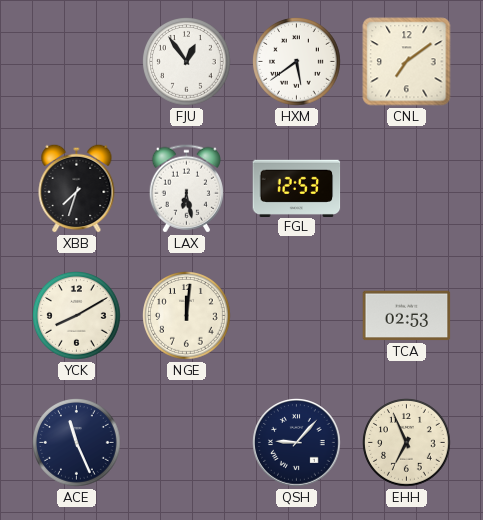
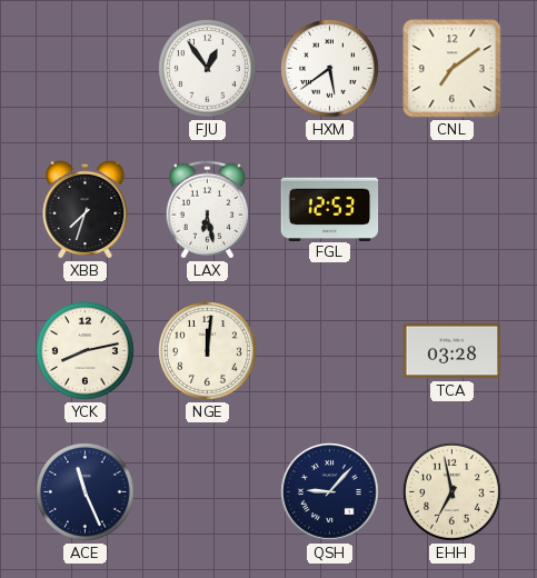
YCK: 8:10 -> 8:13
TCA: 02:53 -> 03:28
EHH: 6:56 -> 6:58
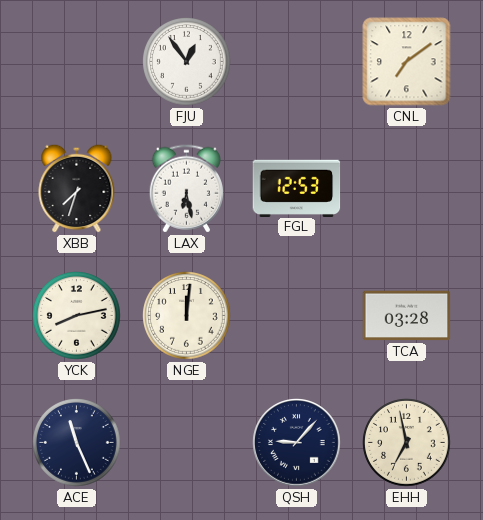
HXM: 5:39 -> none
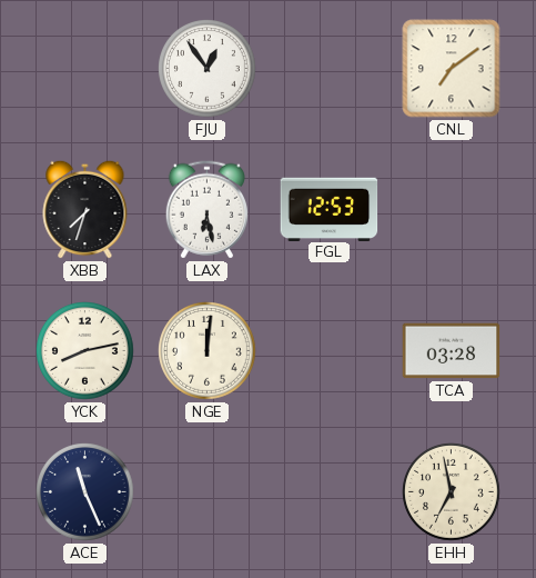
QSH: 9:07 -> none
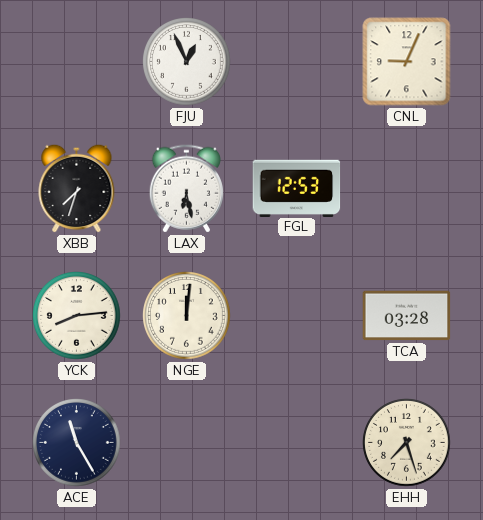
FJU: 12:54 -> 12:56
CNL: 7:09 -> 9:04
YCK: 8:13 -> 8:14
ACE: 11:26 -> 11:25
EHH: 6:58 -> 7:27
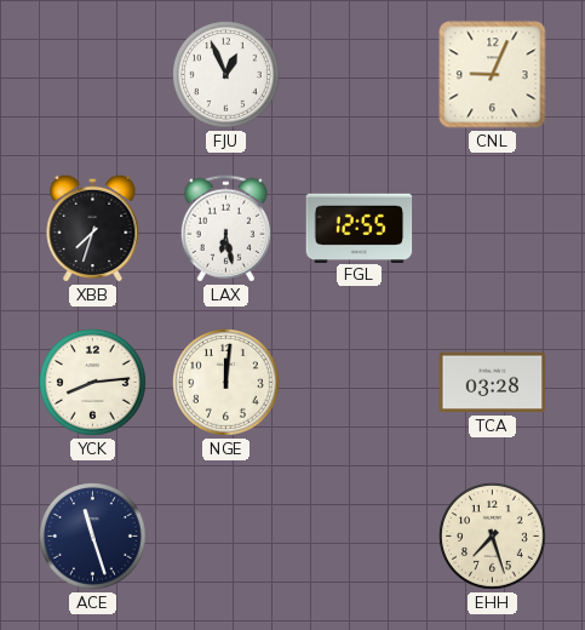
FGL: 12:53 -> 12:55
ACE: 11:25 -> 11:27
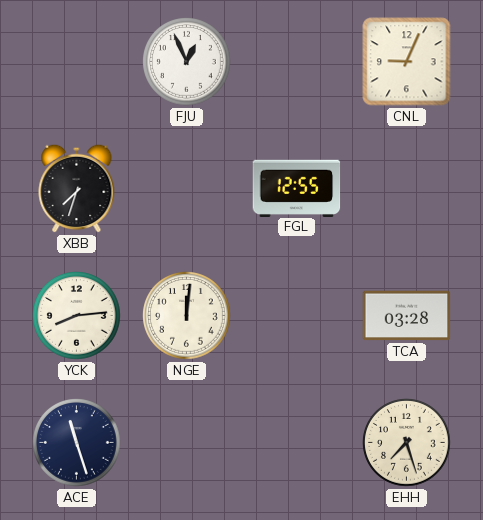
LAX: 6:28 -> none
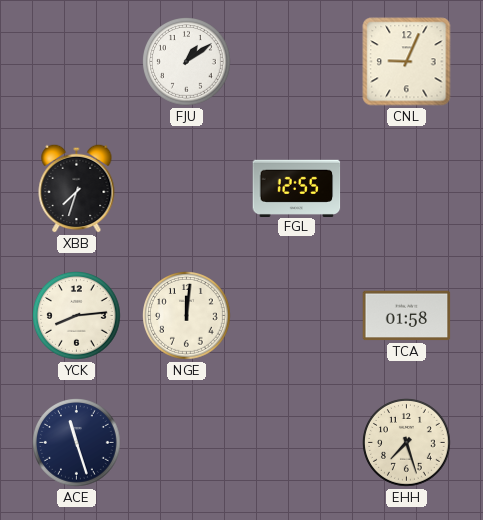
FJU: 12:56 -> 1:09
TCA: 03:28 -> 01:58
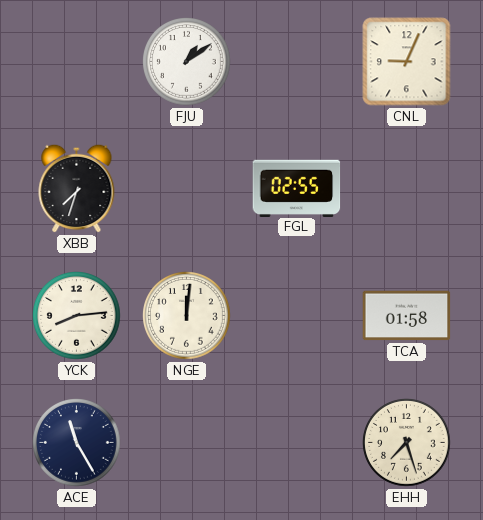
FGL: 12:55 -> 02:55
ACE: 11:27 -> 11:25
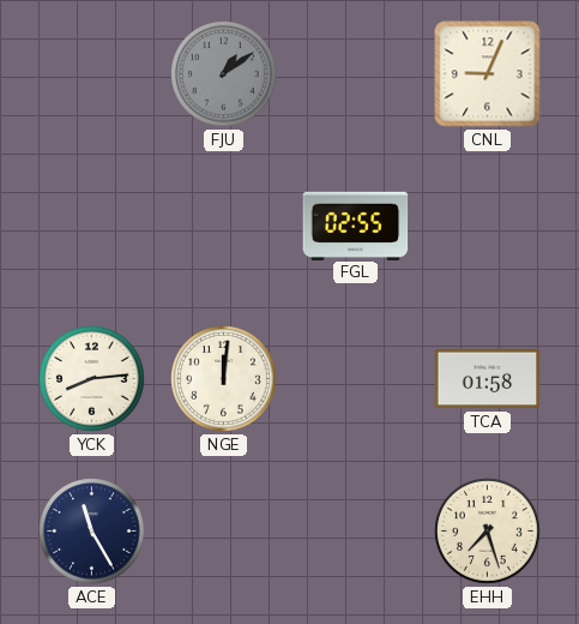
FJU dial: white -> grey
XBB: 7:33 -> none
